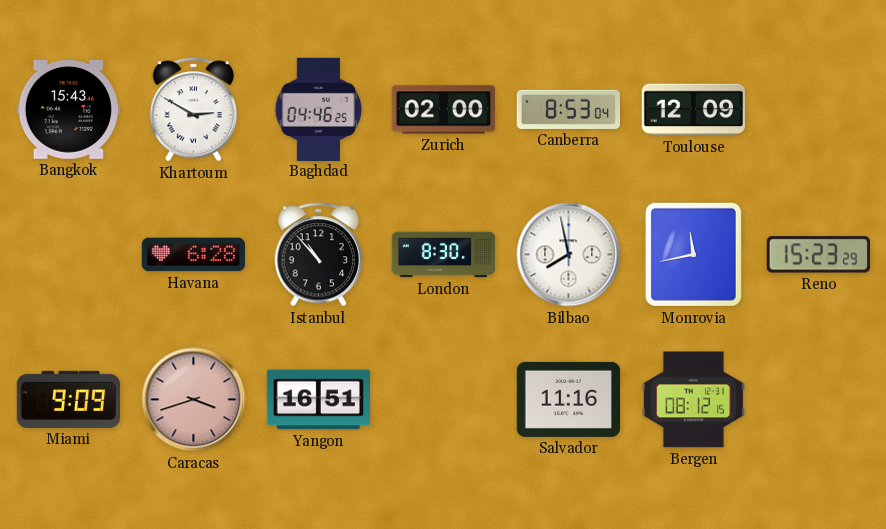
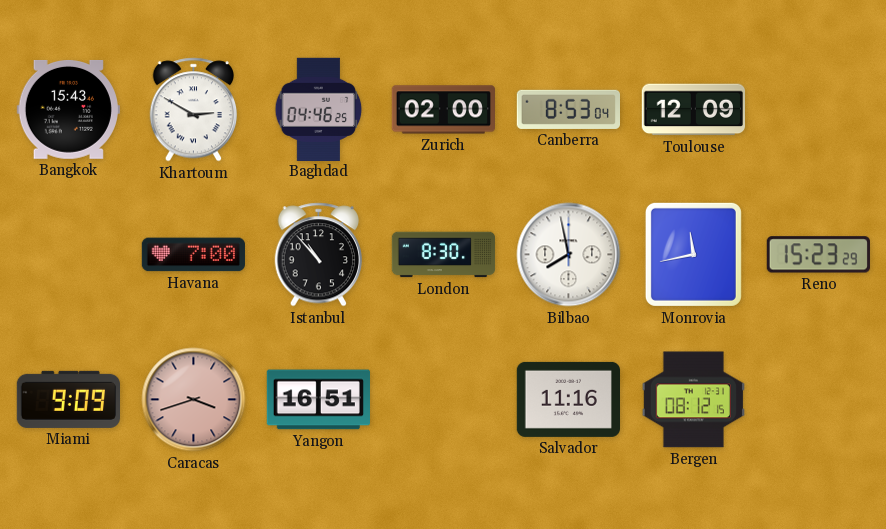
Havana: 6:28 -> 7:00
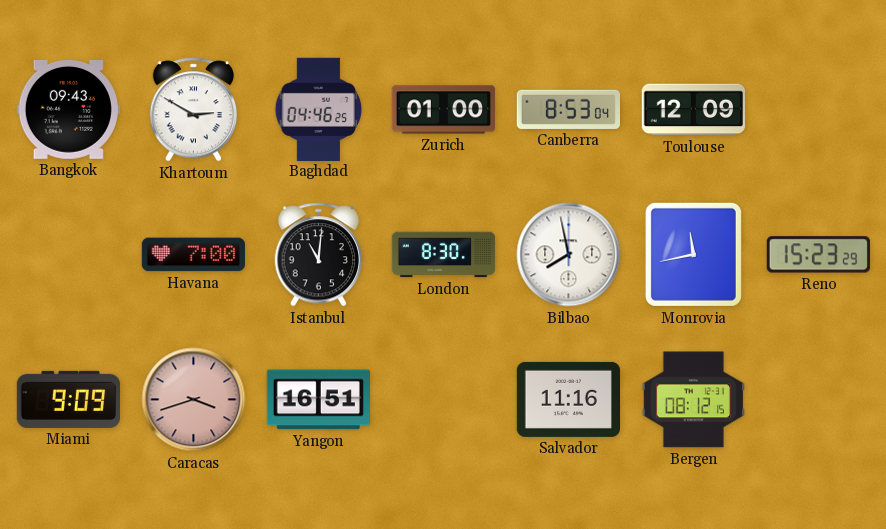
Bangkok: 15:43 -> 09:43
Zurich: 02:00 -> 01:00
Istanbul: 10:53 -> 11:01
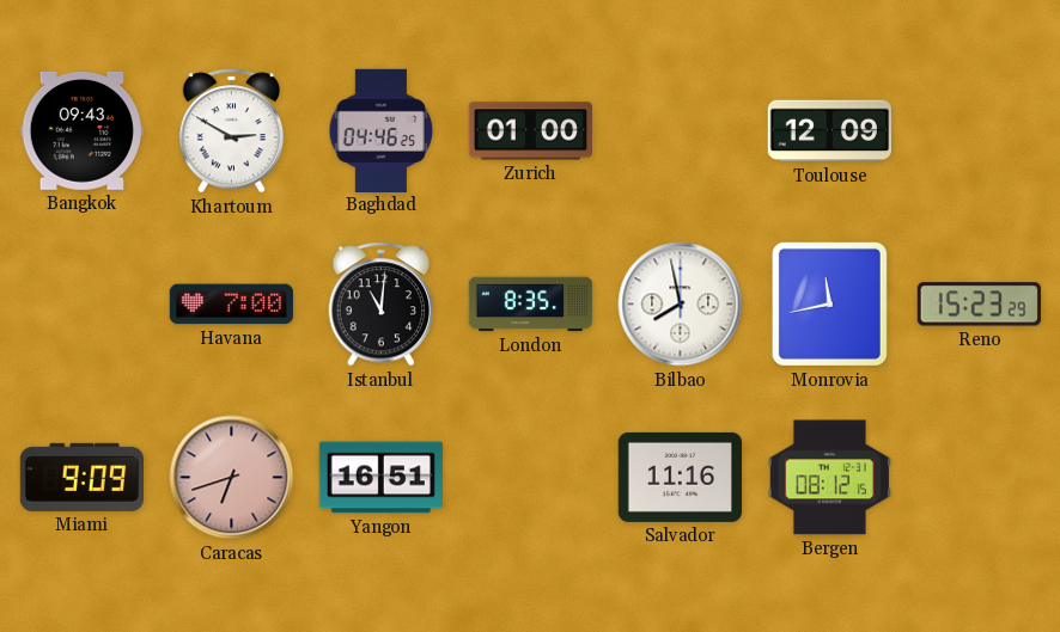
Canberra: 8:53 -> none
London: 8:30 -> 8:35
Caracas: 3:42 -> 6:42
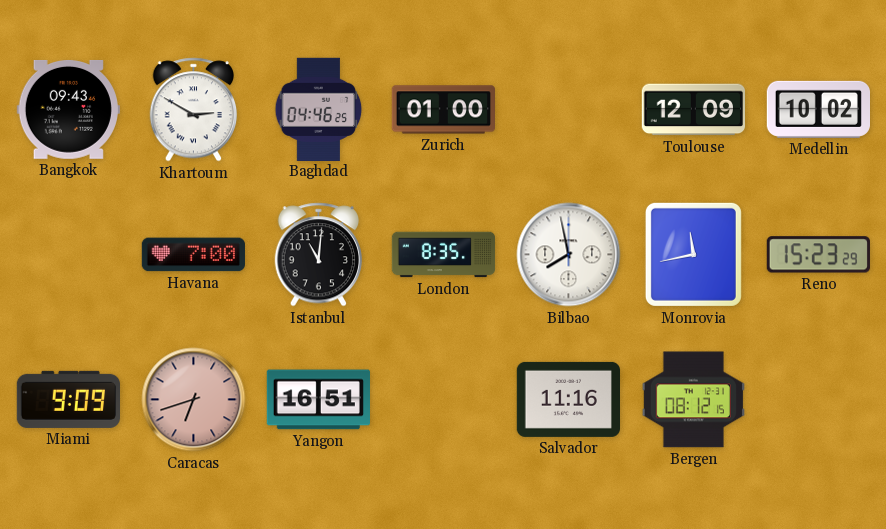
Medellin: none -> 10:02
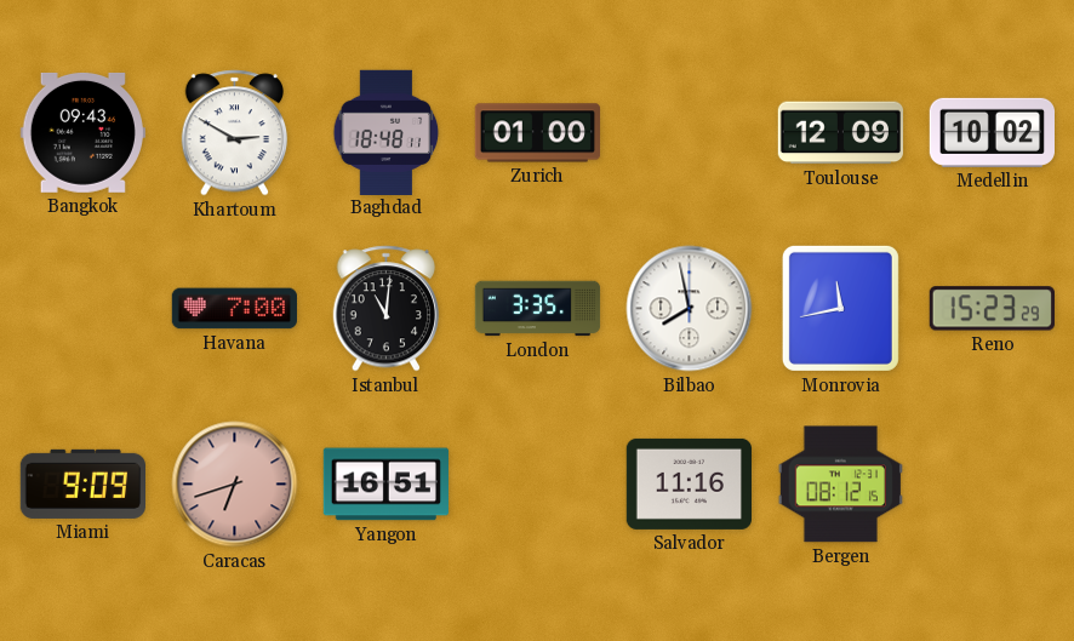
Baghdad: 04:46 -> 18:48
London: 8:35 -> 3:35
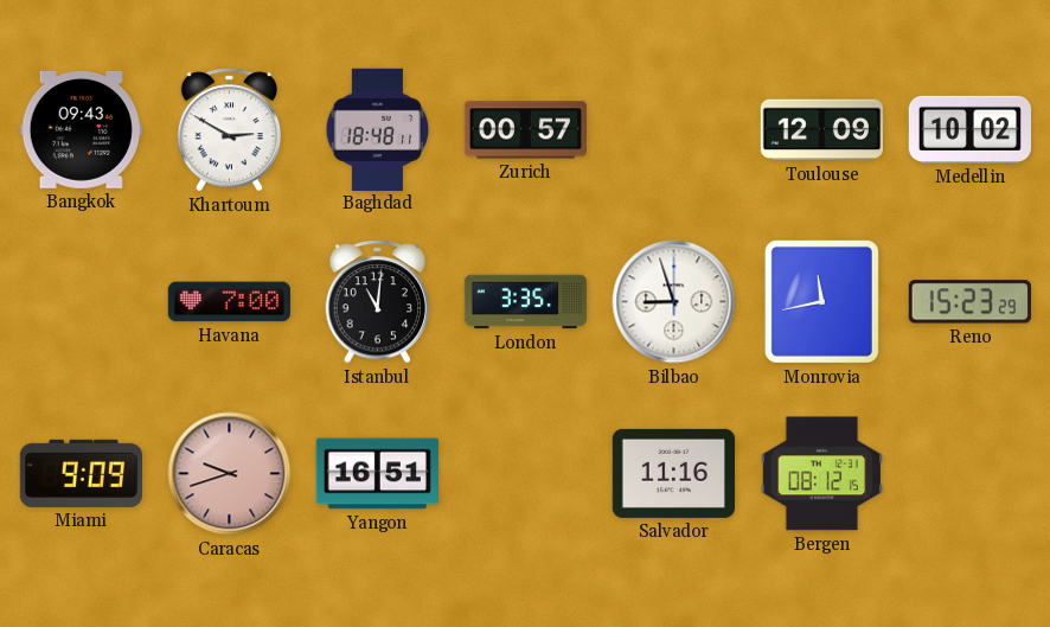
Zurich: 01:00 -> 00:57
Bilbao: 7:58 -> 8:57
Caracas: 6:42 -> 9:42
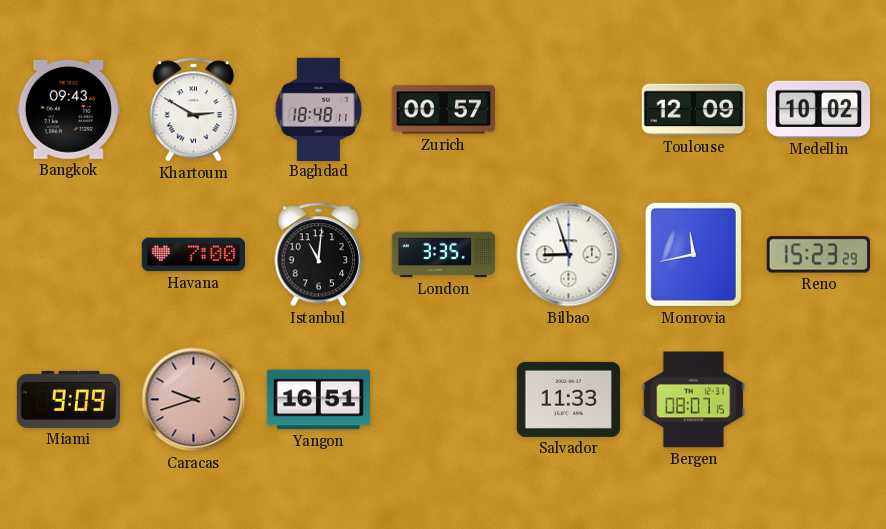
Salvador: 11:16 -> 11:33
Bergen: 08:12 -> 08:07
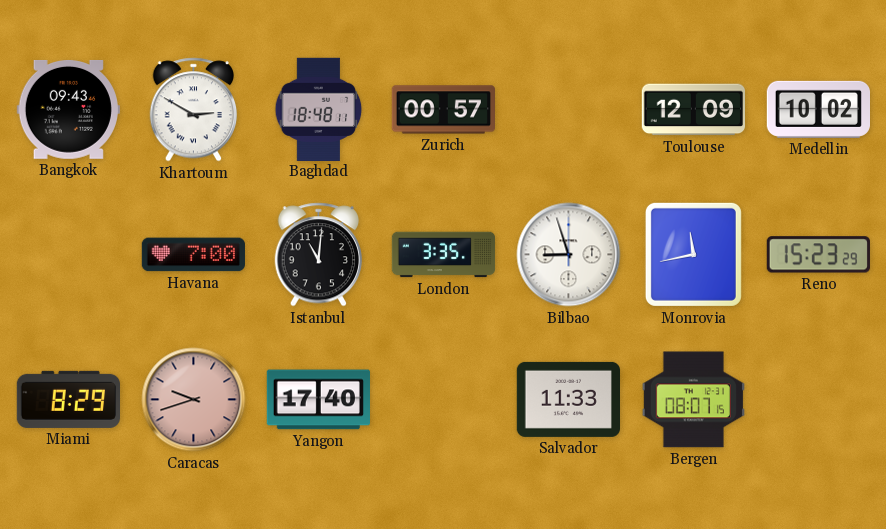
Miami: 9:09 -> 8:29
Yangon: 16:51 -> 17:40
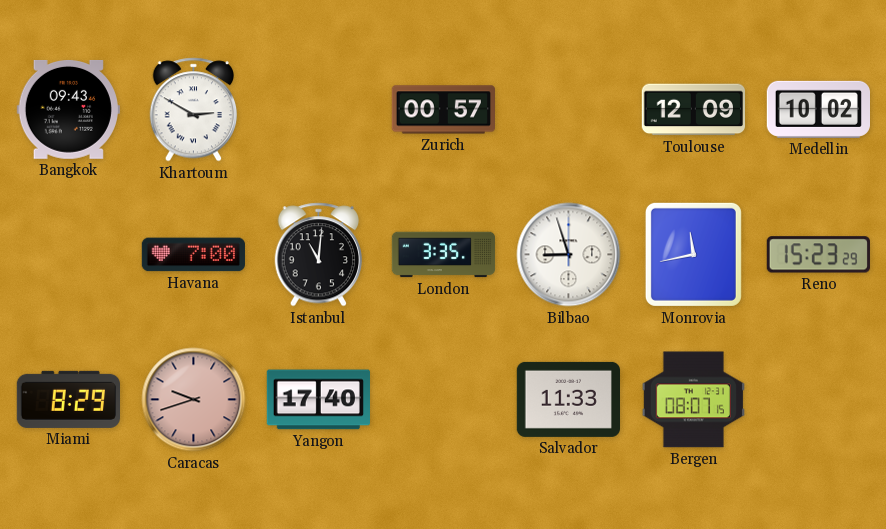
Baghdad: 18:48 -> none
